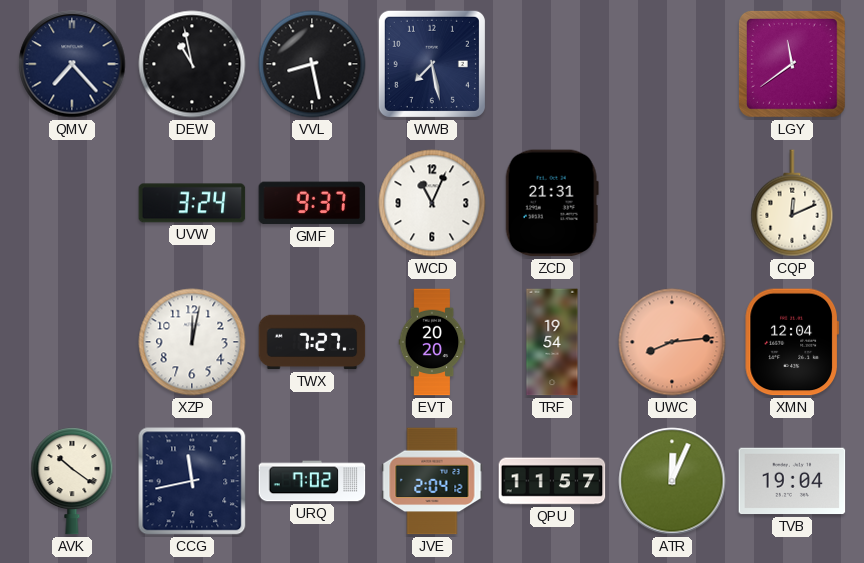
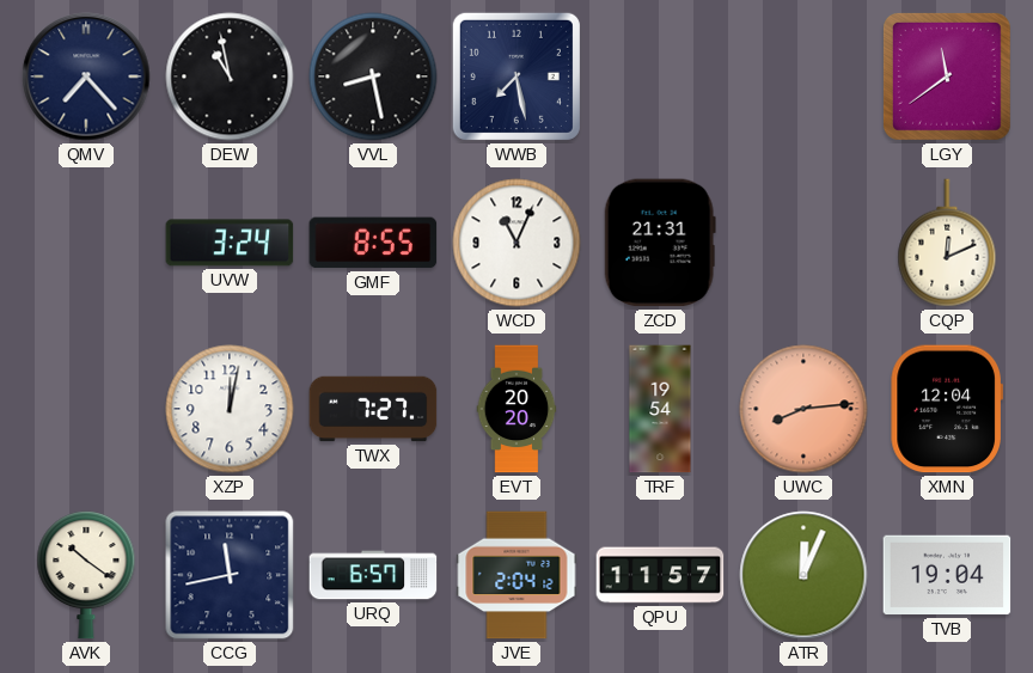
GMF: 9:37 -> 8:55
URQ: 7:02 -> 6:57
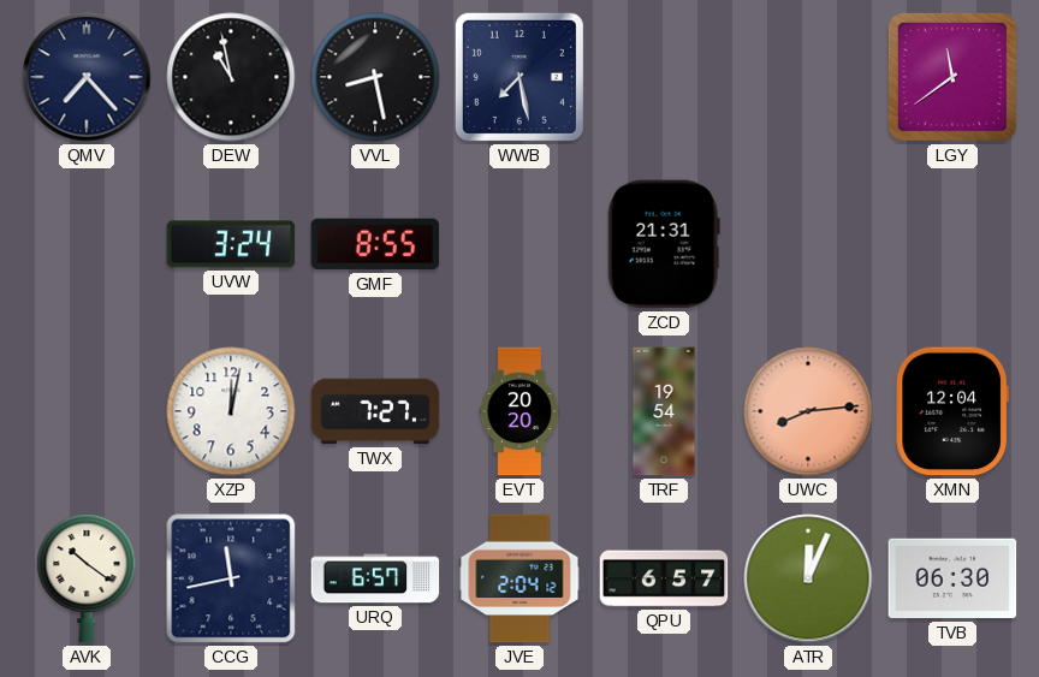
WCD: 11:04 -> none
CQP: 12:11 -> none
QPU: 11:57 -> 6:57
TVB: 19:04 -> 06:30
